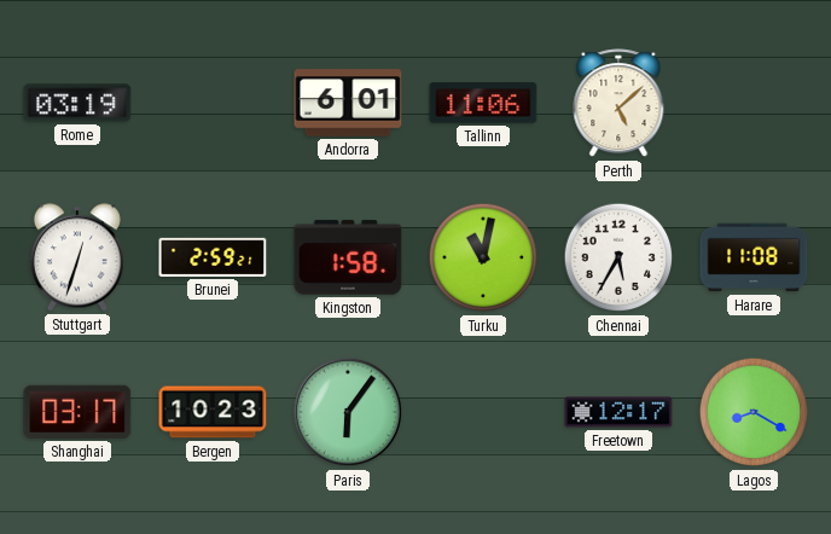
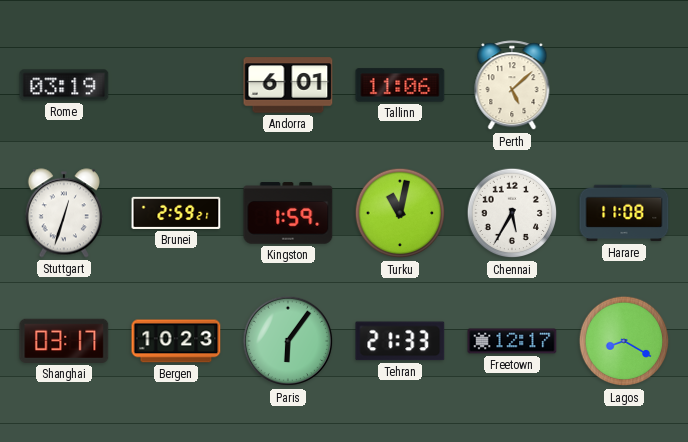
Kingston: 1:58 -> 1:59
Tehran: none -> 21:33
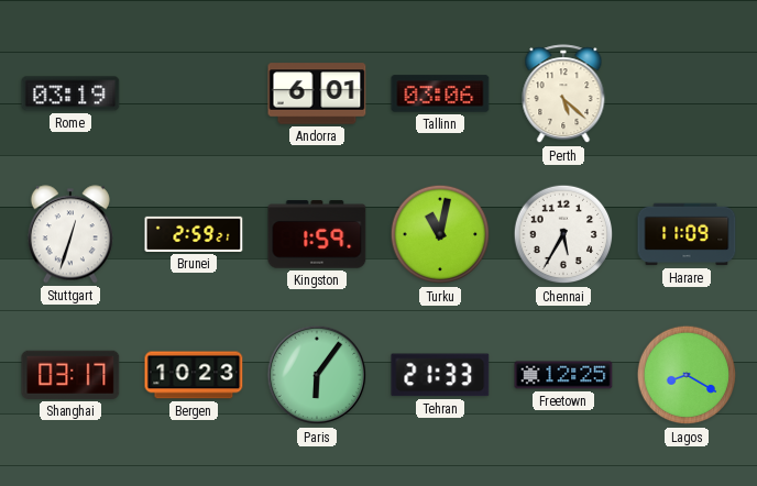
Tallinn: 11:06 -> 03:06
Perth: 5:08 -> 5:22
Harare: 11:08 -> 11:09
Freetown: 12:17 -> 12:25
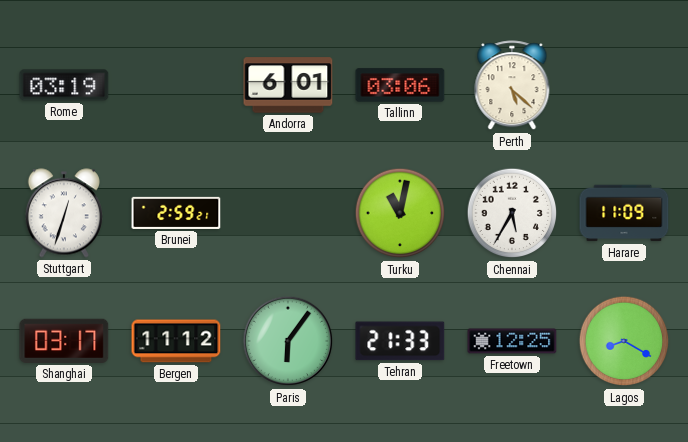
Kingston: 1:59 -> none
Bergen: 10:23 -> 11:12
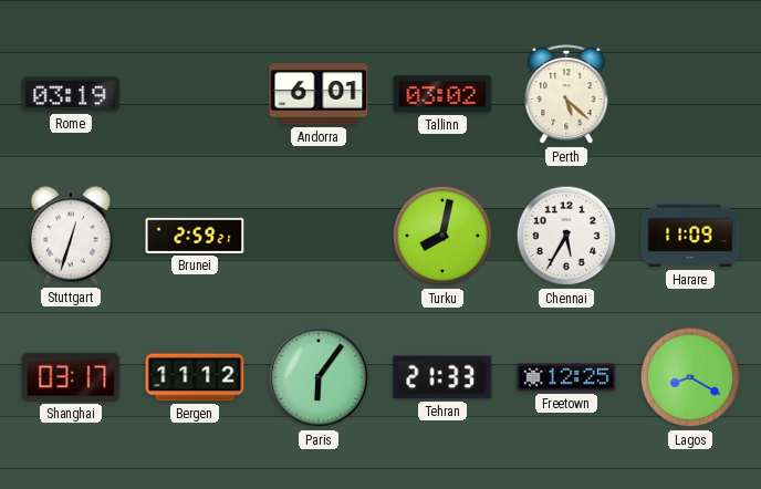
Tallinn: 03:06 -> 03:02
Turku: 11:02 -> 8:02
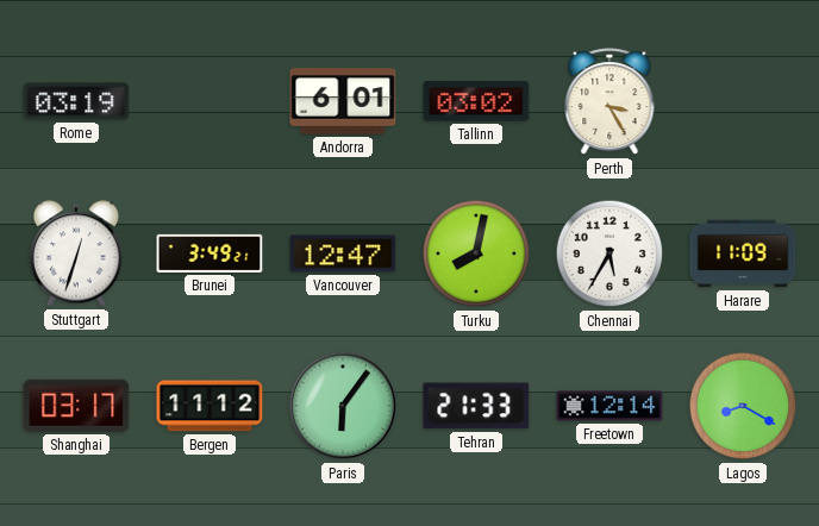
Perth: 5:22 -> 3:25
Brunei: 2:59 -> 3:49
Vancouver: none -> 12:47
Freetown: 12:25 -> 12:14
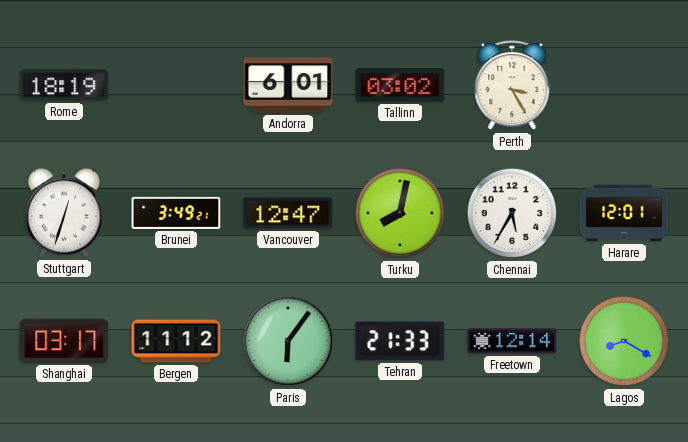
Rome: 03:19 -> 18:19
Harare: 11:09 -> 12:01
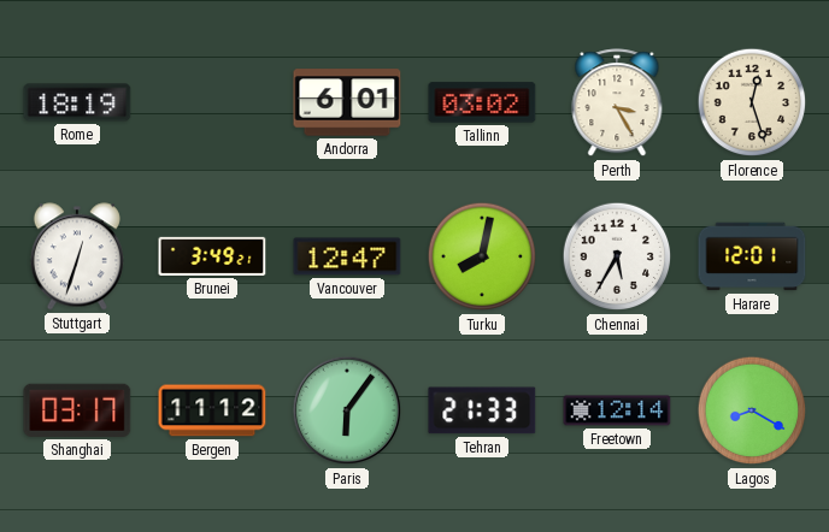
Florence: none -> 12:27
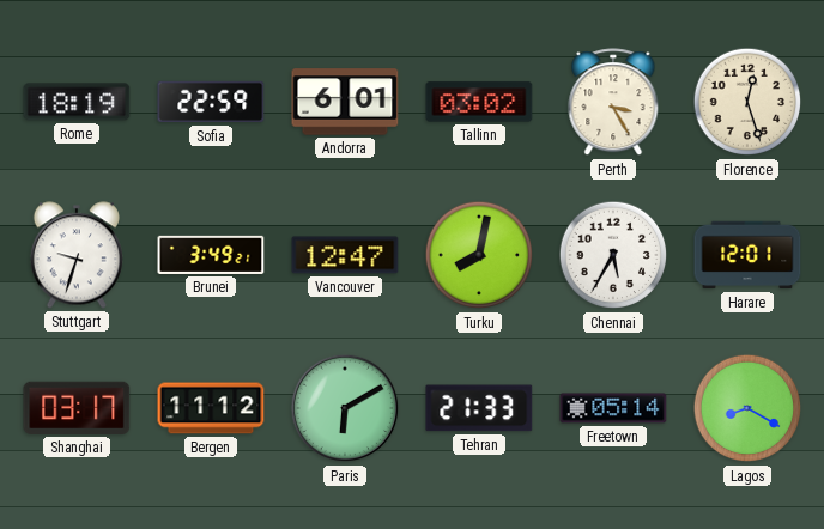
Sofia: none -> 22:59
Stuttgart: 12:33 -> 9:33
Paris: 6:06 -> 6:10
Freetown: 12:14 -> 05:14
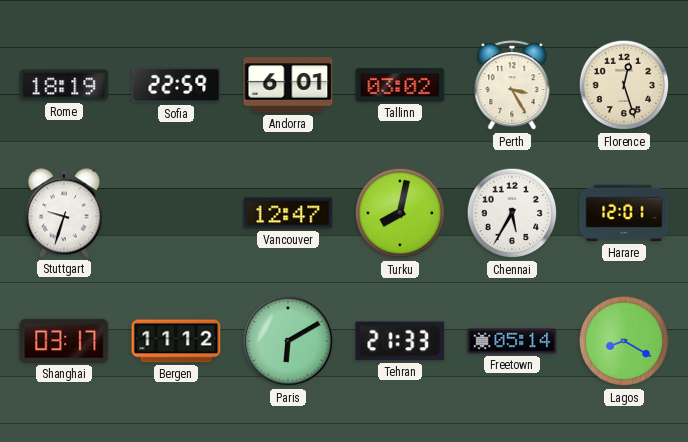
Brunei: 3:49 -> none
